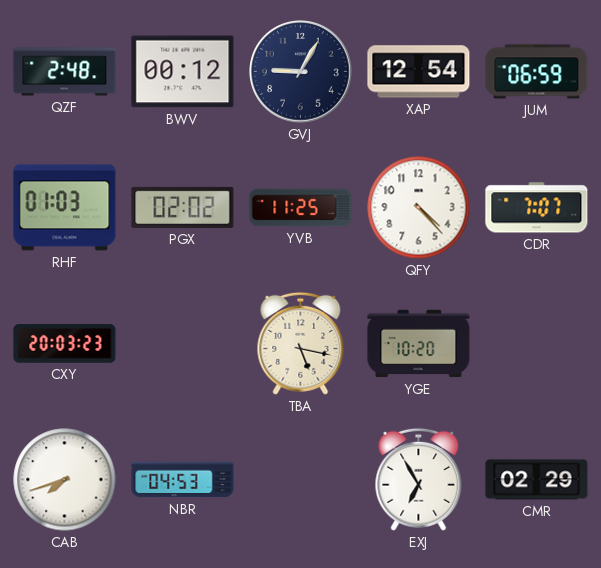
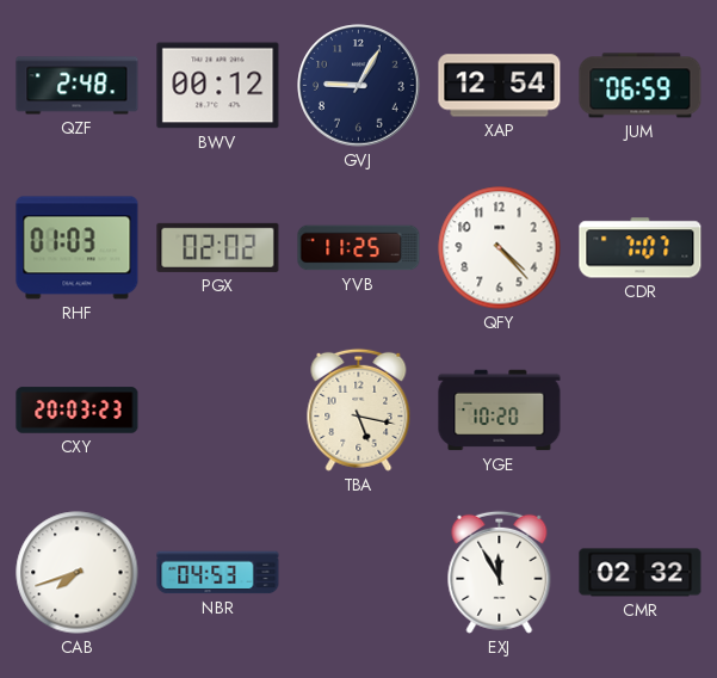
EXJ: 6:55 -> 11:55
CMR: 02:29 -> 02:32
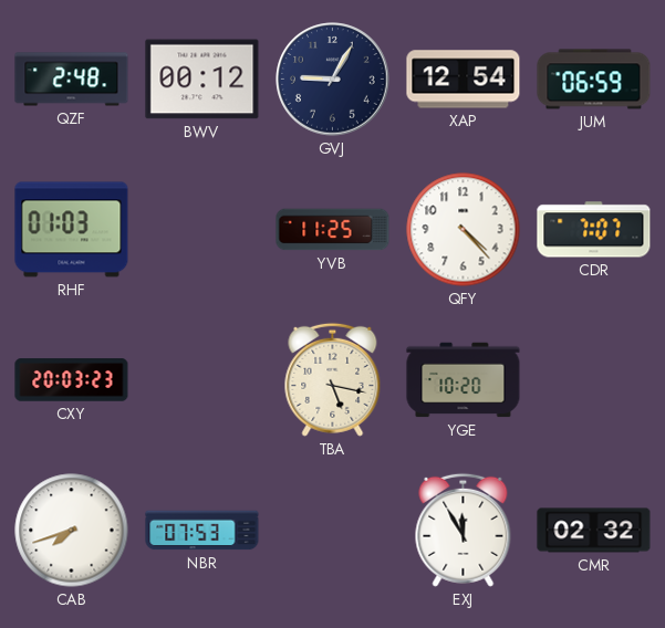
PGX: 02:02 -> none
NBR: 04:53 -> 07:53
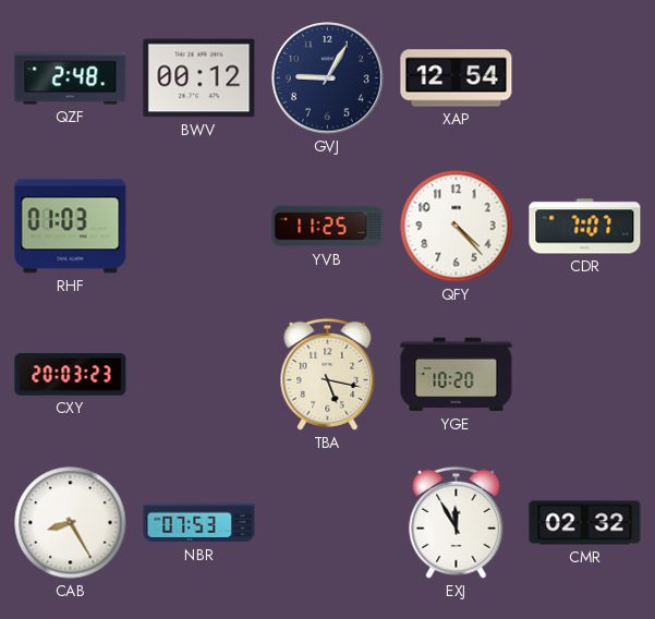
JUM: 06:59 -> none
CAB: 7:42 -> 8:25
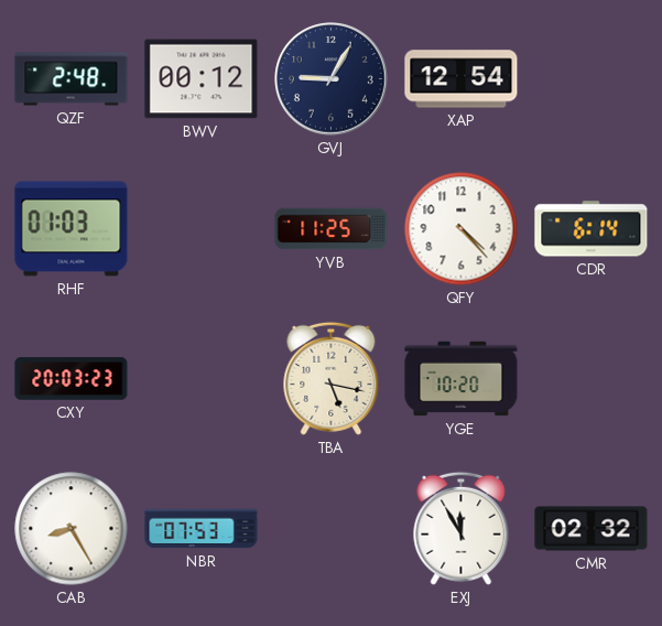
CDR: 7:07 -> 6:14
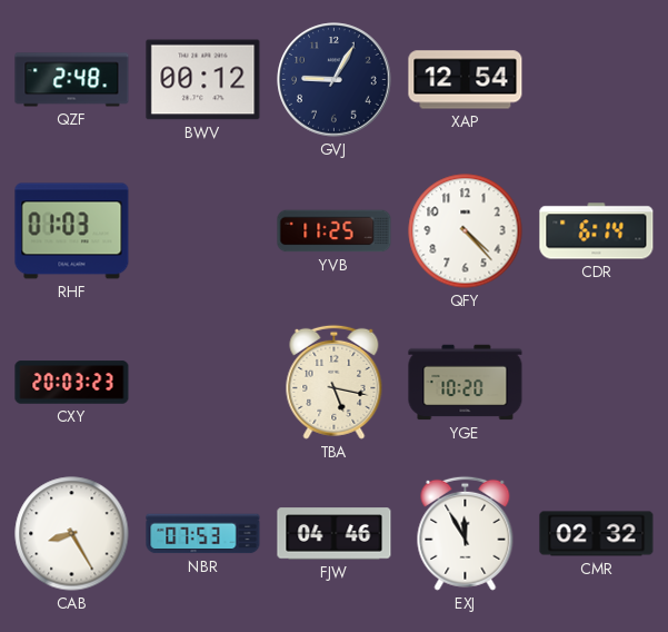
FJW: none -> 04:46
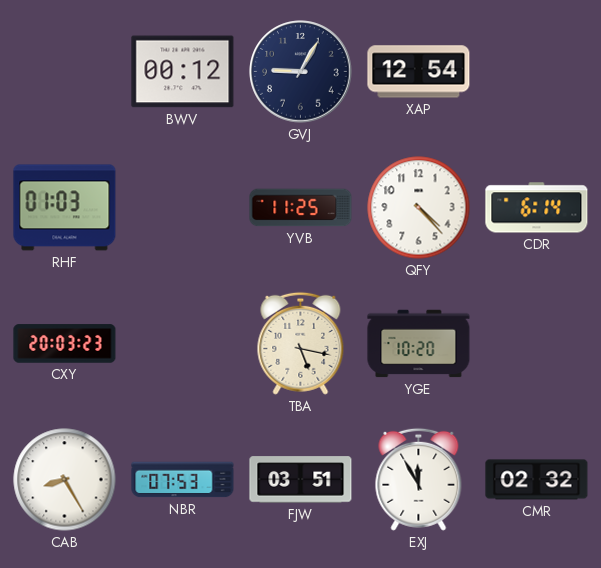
QZF: 2:48 -> none
FJW: 04:46 -> 03:51
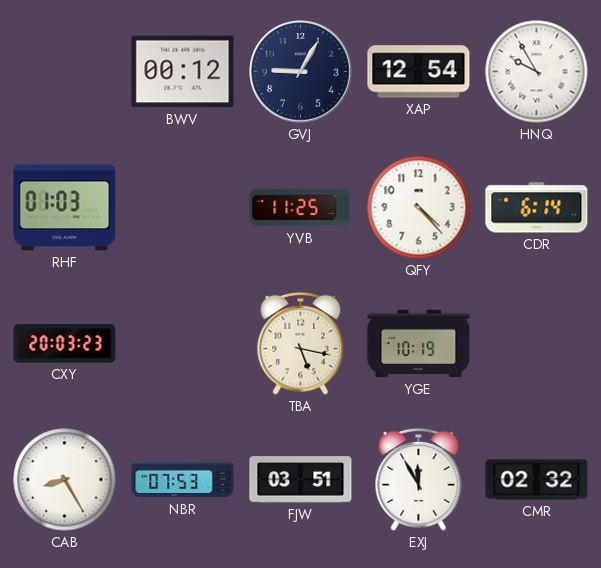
HNQ: none -> 9:55
YGE: 10:20 -> 10:19
